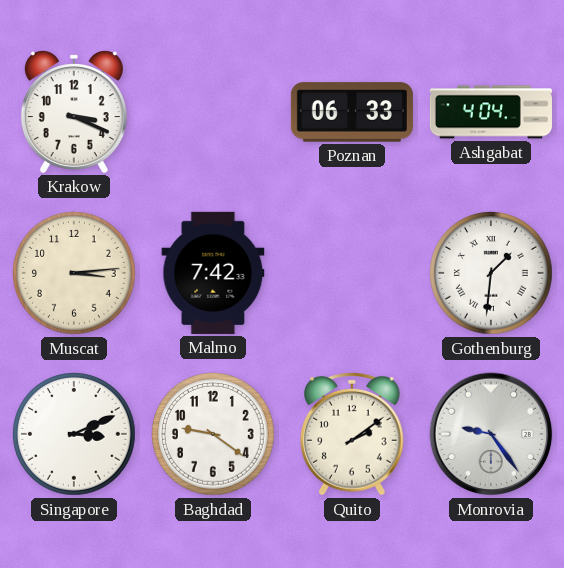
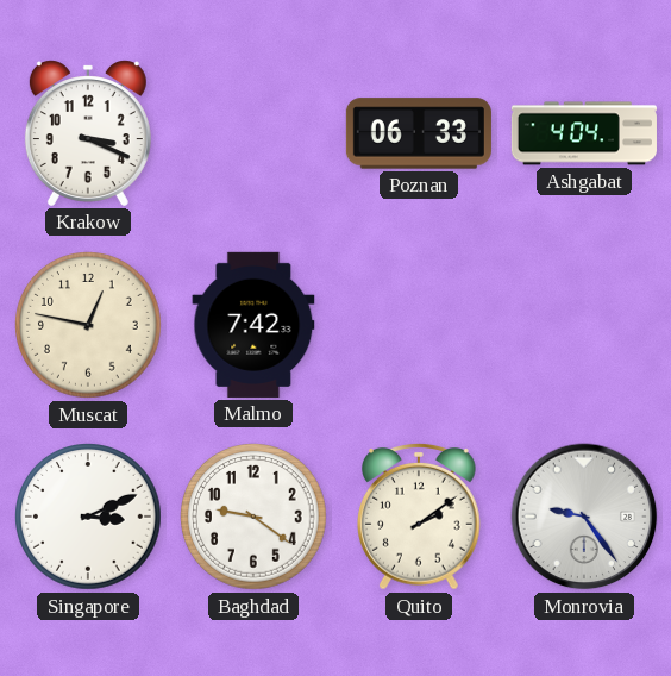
Muscat: 3:14 -> 12:47
Gothenburg: 1:31 -> none
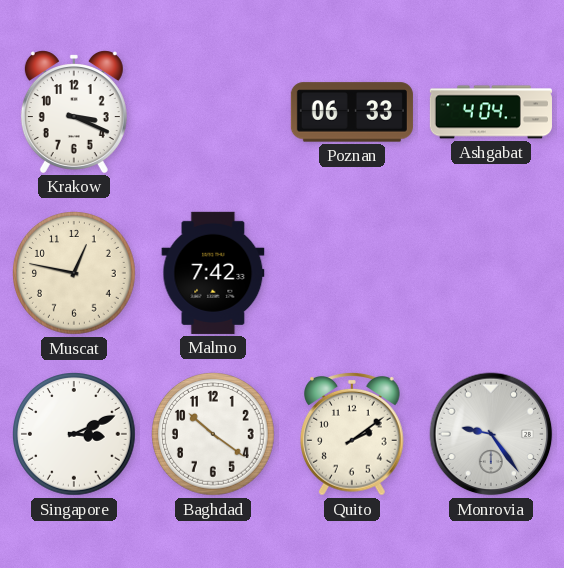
Baghdad: 9:21 -> 10:21
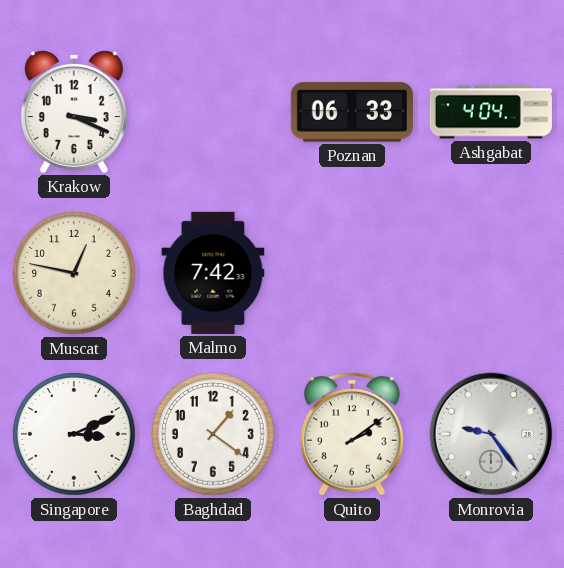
Baghdad: 10:21 -> 1:21
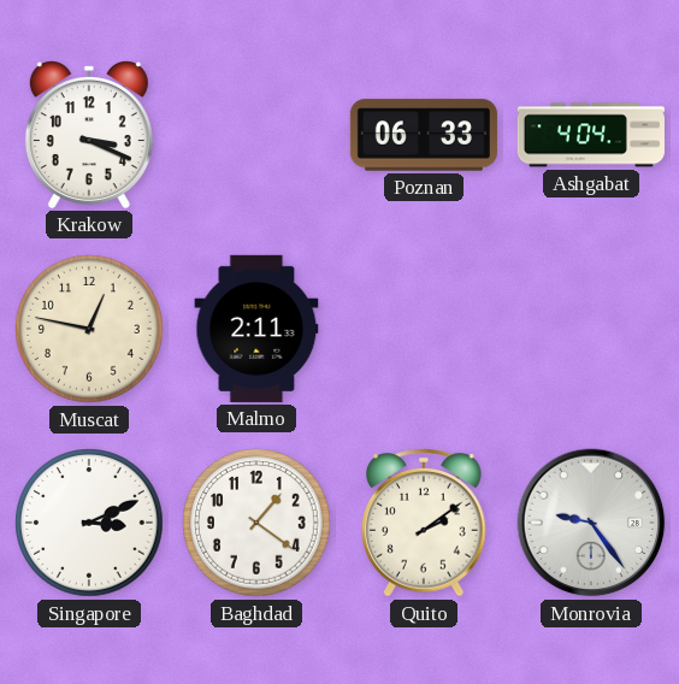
Malmo: 7:42 -> 2:11
